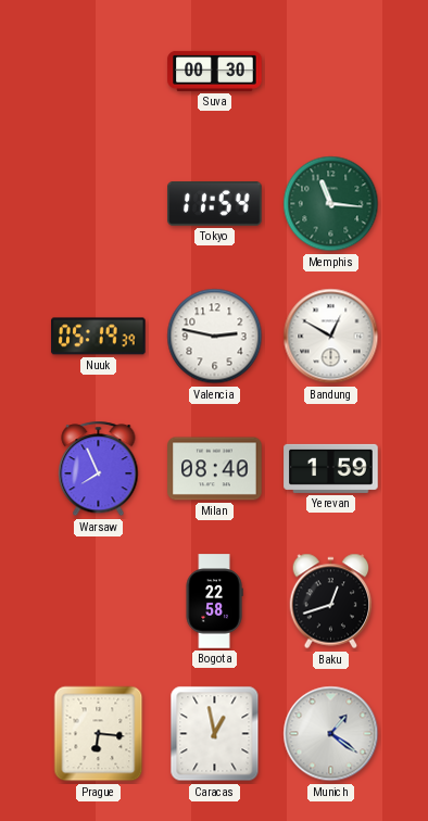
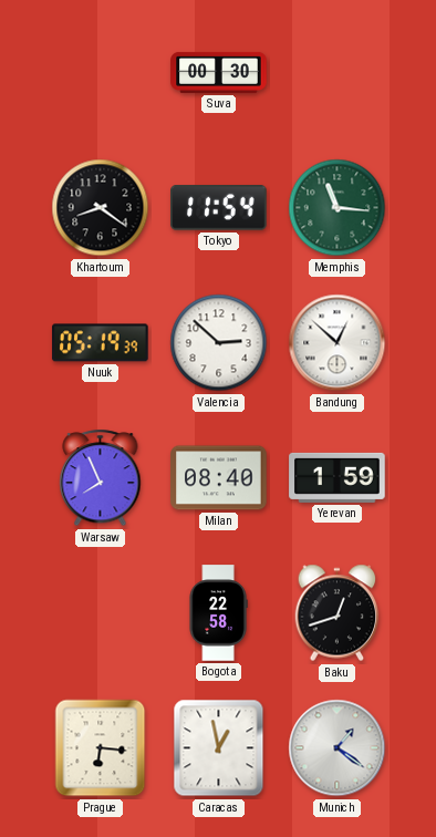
Khartoum: none -> 8:21
Valencia: 2:47 -> 2:52
Bandung: 12:50 -> 12:52
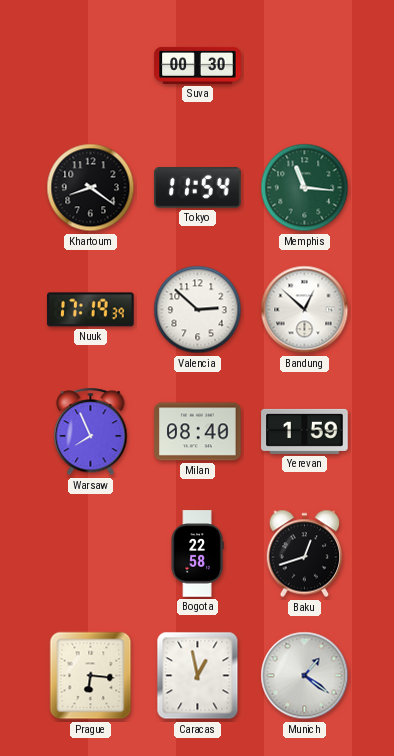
Nuuk: 05:19 -> 17:19
